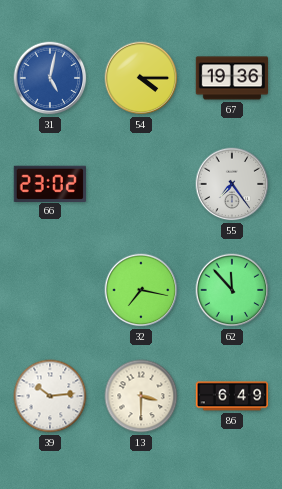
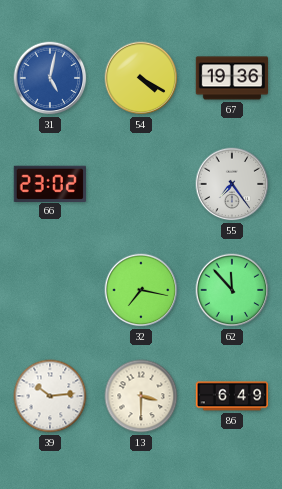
54: 4:15 -> 4:20
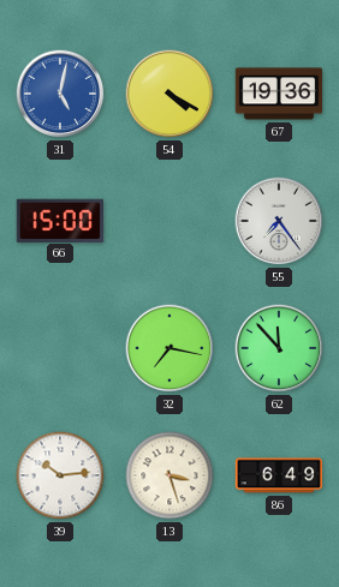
66: 23:02 -> 15:00
13: 3:30 -> 3:27
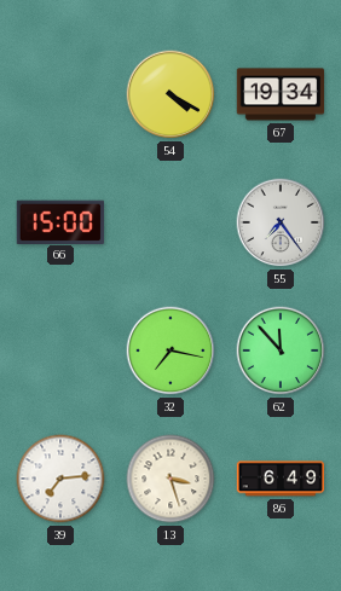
31: 5:02 -> none
67: 19:36 -> 19:34
39: 10:14 -> 7:14
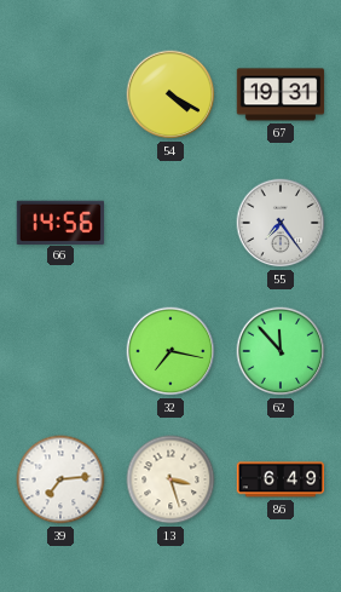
67: 19:34 -> 19:31
66: 15:00 -> 14:56
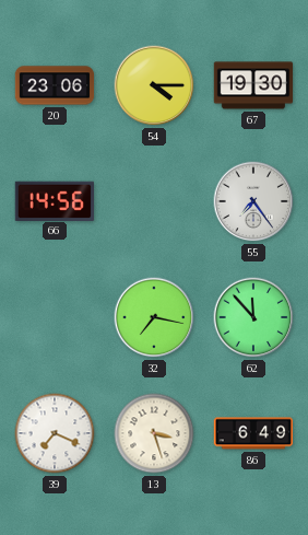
20: none -> 23:06
54: 4:20 -> 4:15
67: 19:31 -> 19:30
39: 7:14 -> 7:19
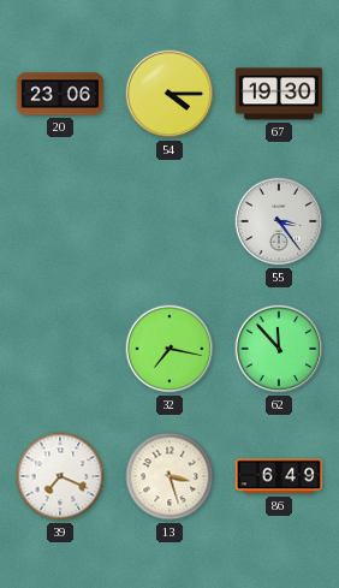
66: 14:56 -> none
55: 7:24 -> 3:24
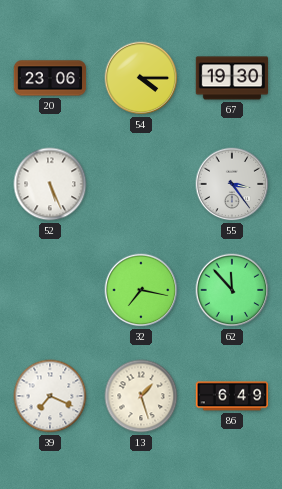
52: none -> 5:26
13: 3:27 -> 1:27
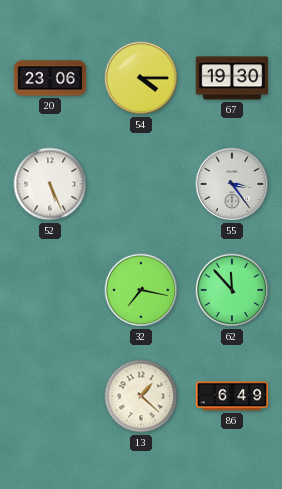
39: 7:19 -> none
13: 1:27 -> 1:22
